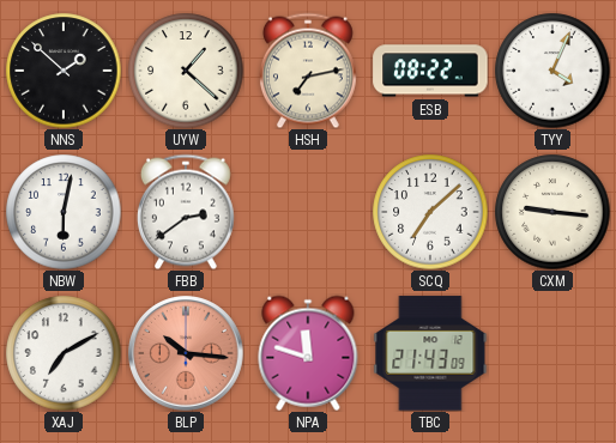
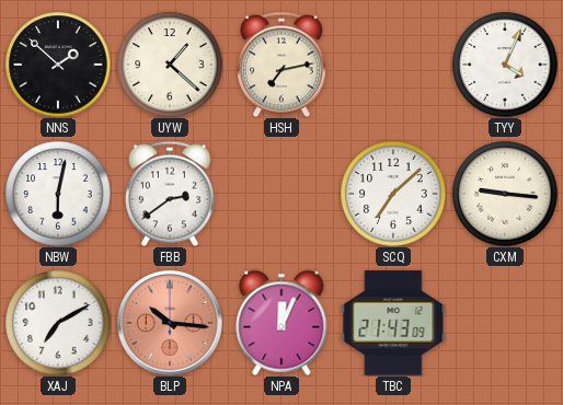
ESB: 08:22 -> none
NPA: 11:48 -> 12:04
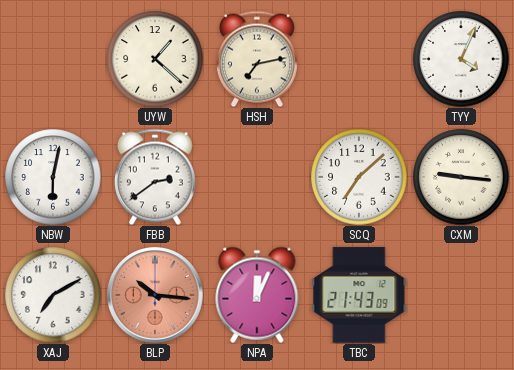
NNS: 1:52 -> none
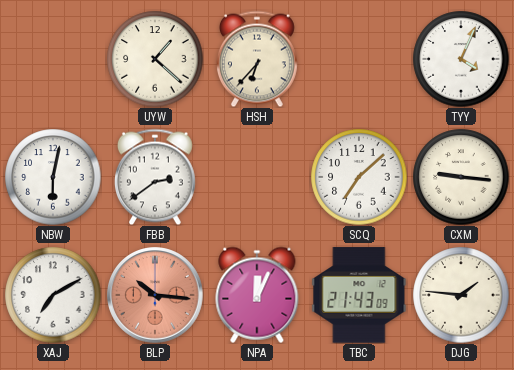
HSH: 7:13 -> 6:37
DJG: none -> 1:46
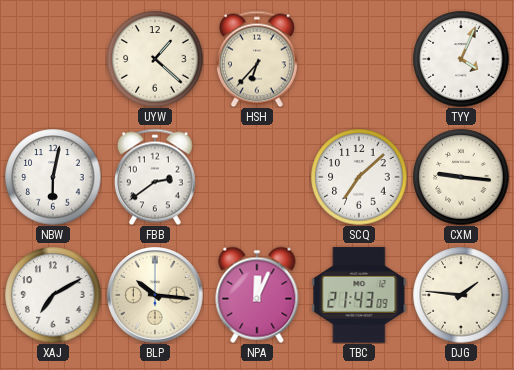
BLP dial: salmon -> cream
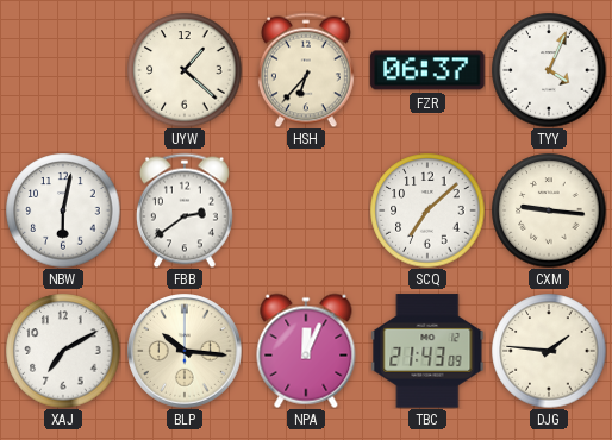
FZR: none -> 06:37
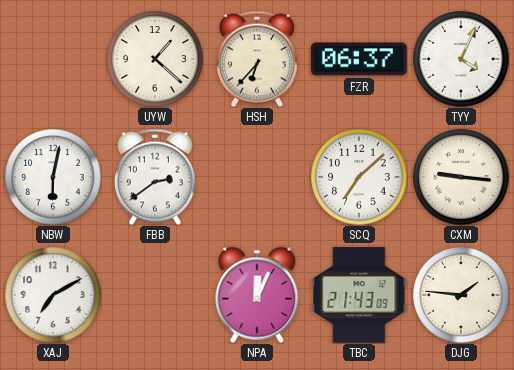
BLP: 10:16 -> none
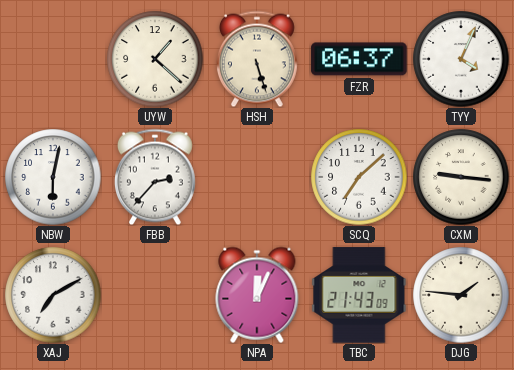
HSH: 6:37 -> 5:27
FBB: 2:39 -> 2:37
